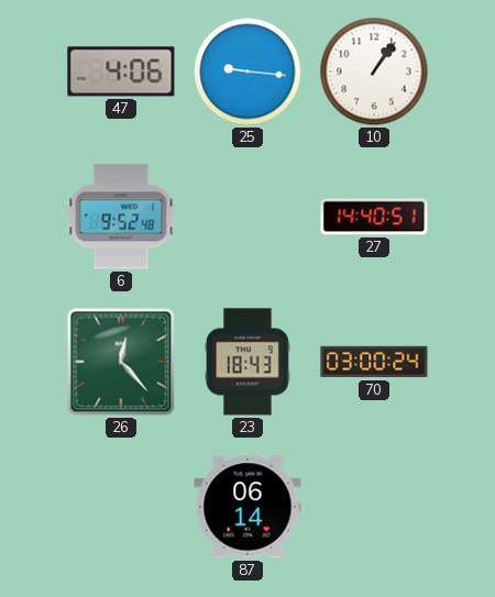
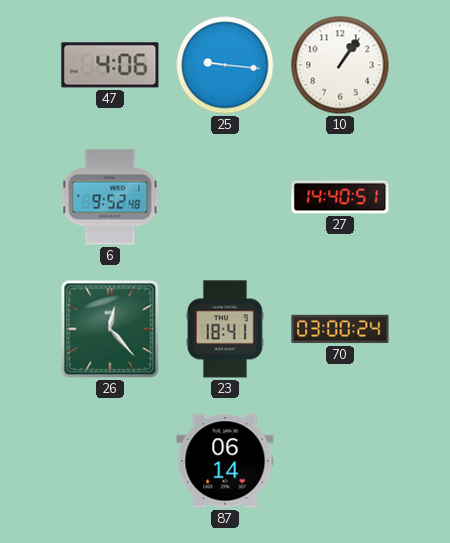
23: 18:43 -> 18:41
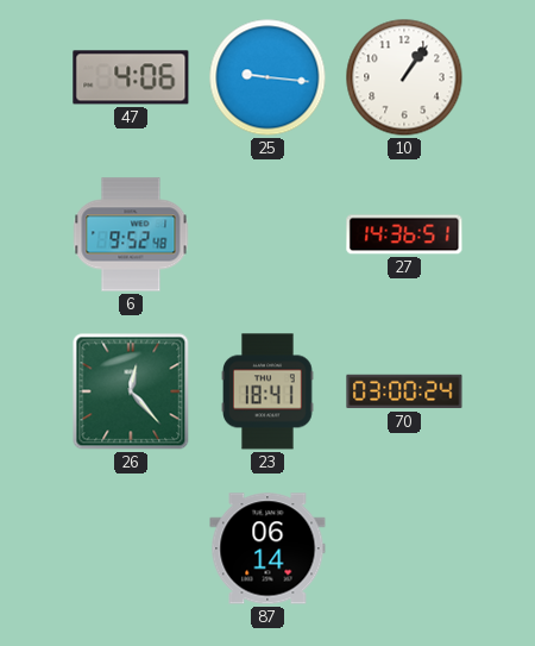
27: 14:40 -> 14:36
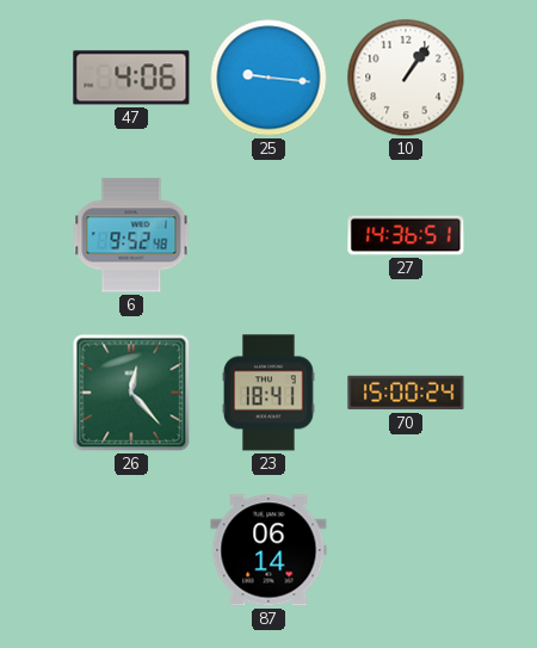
70: 03:00 -> 15:00
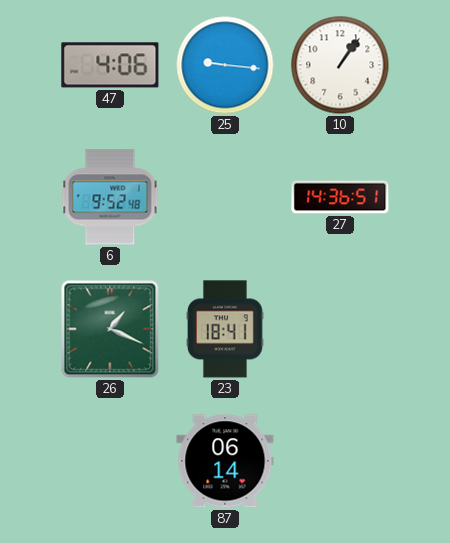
26: 12:23 -> 1:19
70: 15:00 -> none
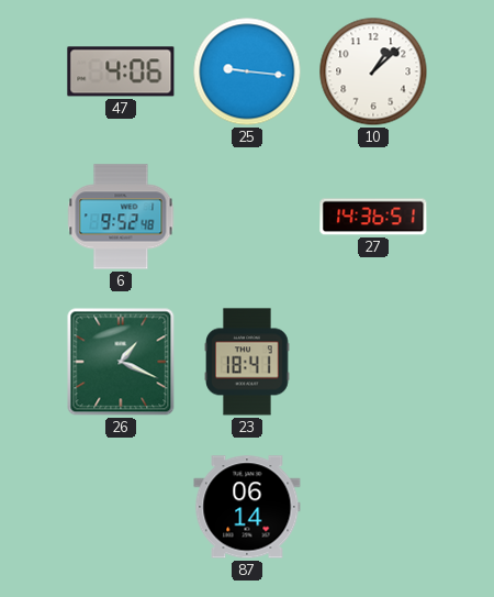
10: 1:06 -> 1:08
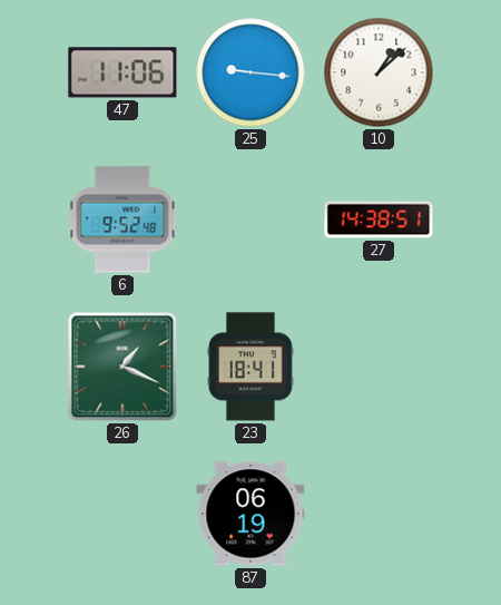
47: 4:06 -> 11:06
27: 14:36 -> 14:38
87: 06:14 -> 06:19
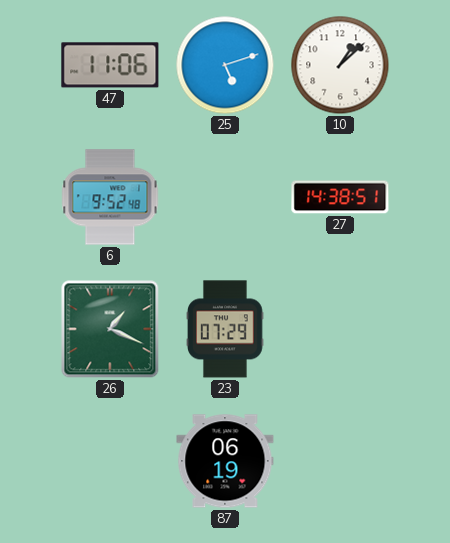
25: 9:16 -> 5:12
23: 18:41 -> 07:29
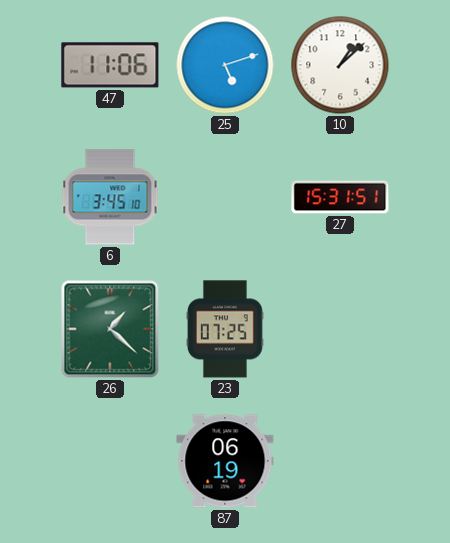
6: 9:52 -> 3:45
27: 14:38 -> 15:31
26: 1:19 -> 1:22
23: 07:29 -> 07:25
